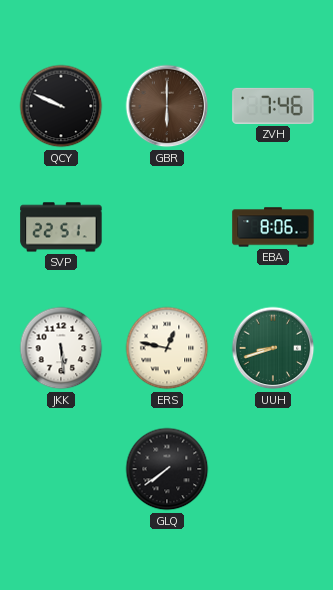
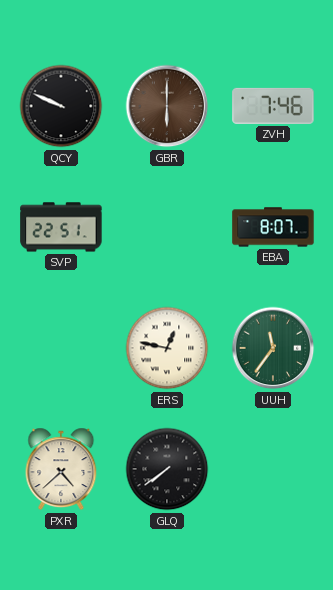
EBA: 8:06 -> 8:07
JKK: 5:29 -> none
UUH: 8:42 -> 11:36
PXR: none -> 4:38
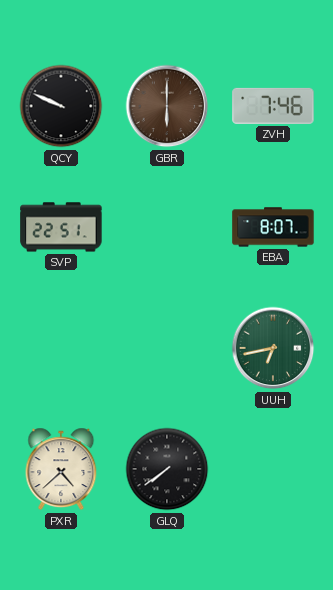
ERS: 12:47 -> none
UUH: 11:36 -> 6:43
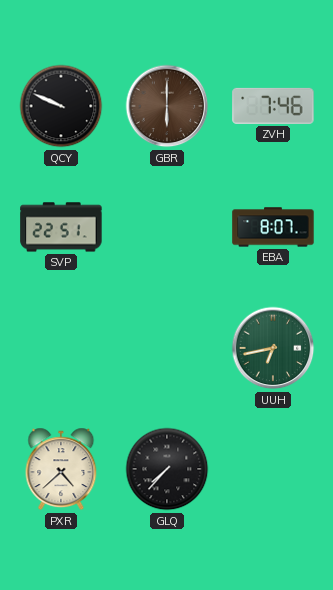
GLQ: 7:39 -> 7:37
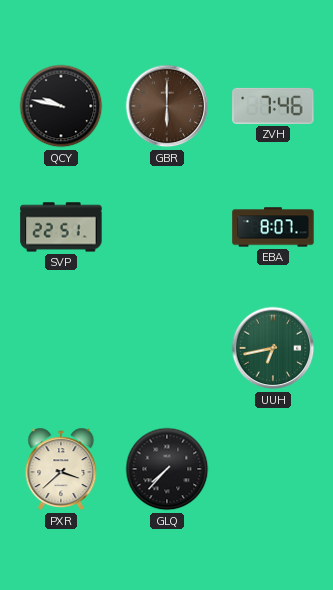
QCY: 9:49 -> 9:47
PXR: 4:38 -> 3:38
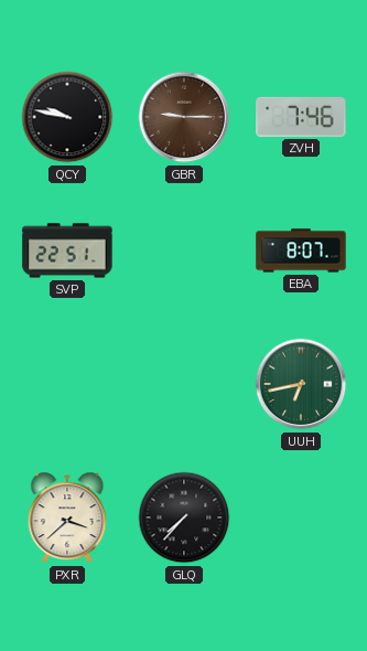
GBR: 6:00 -> 9:15
